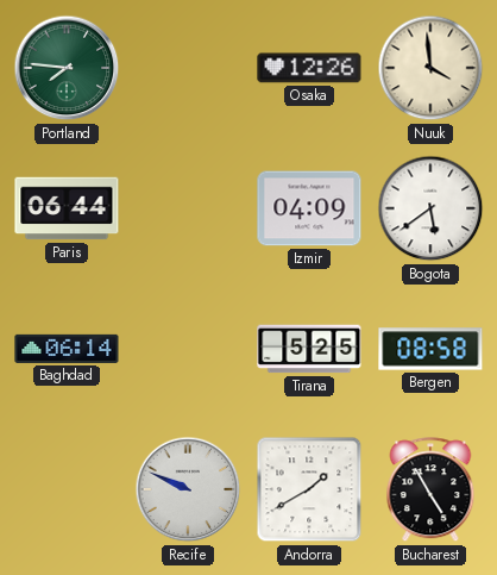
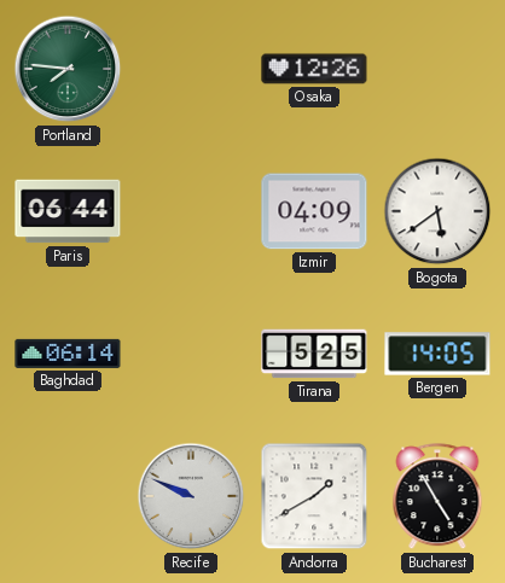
Nuuk: 3:59 -> none
Bergen: 08:58 -> 14:05
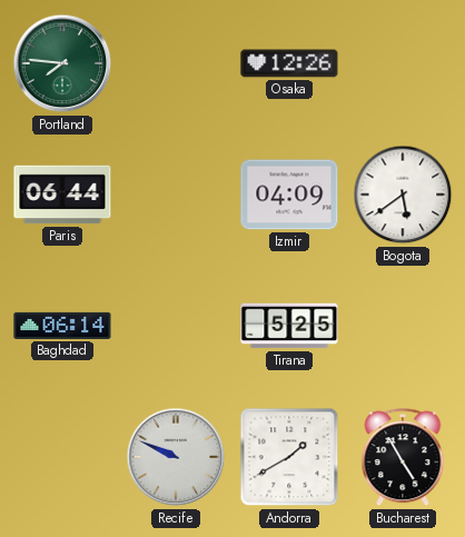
Bergen: 14:05 -> none
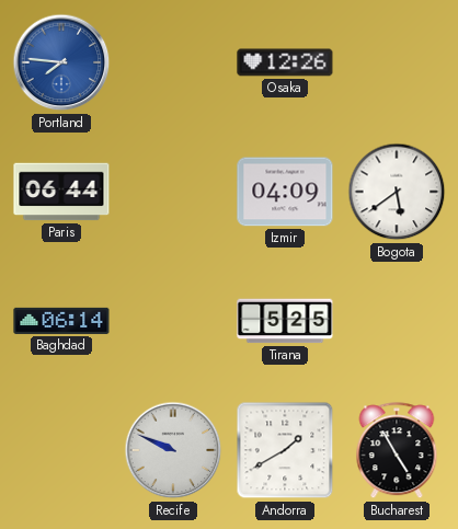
Portland dial: green -> blue
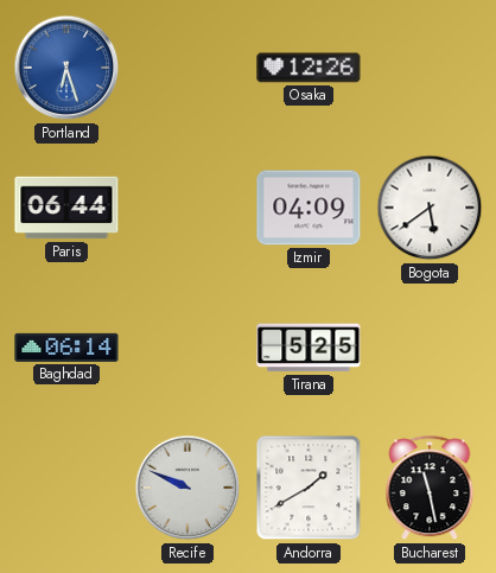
Portland: 7:46 -> 6:27
Bucharest: 4:55 -> 11:28
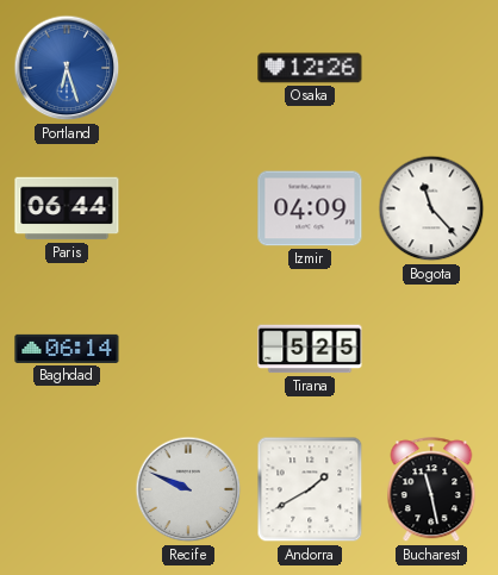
Bogota: 5:39 -> 11:23
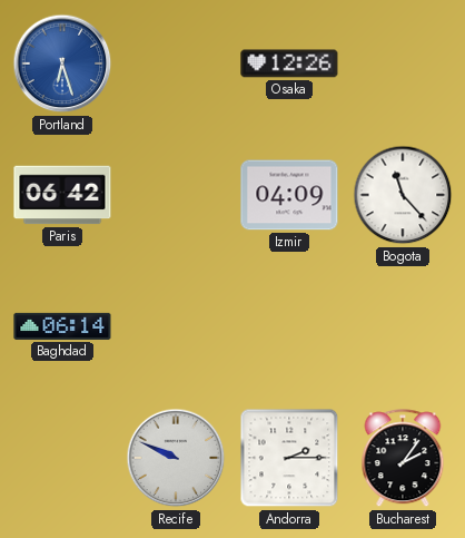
Paris: 06:44 -> 06:42
Tirana: 5:25 -> none
Andorra: 1:40 -> 2:15
Bucharest: 11:28 -> 2:06
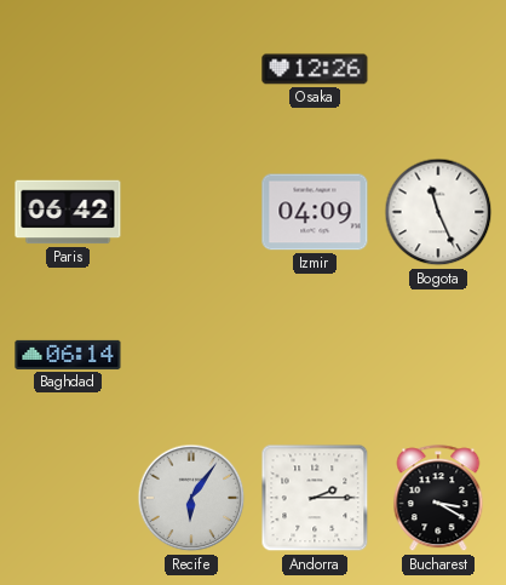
Portland: 6:27 -> none
Bogota: 11:23 -> 11:26
Recife: 9:49 -> 6:06
Bucharest: 2:06 -> 3:20
